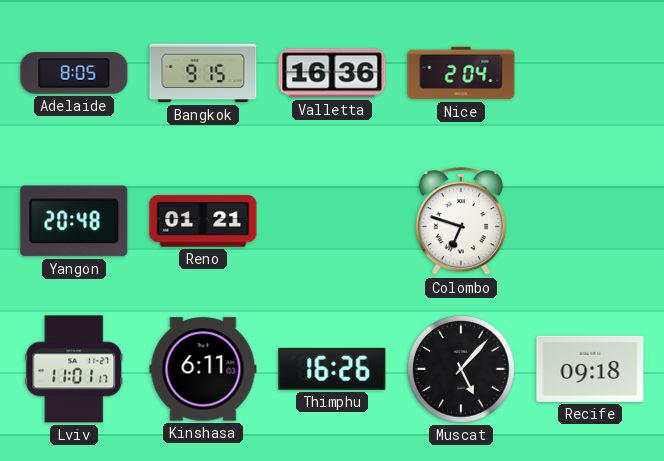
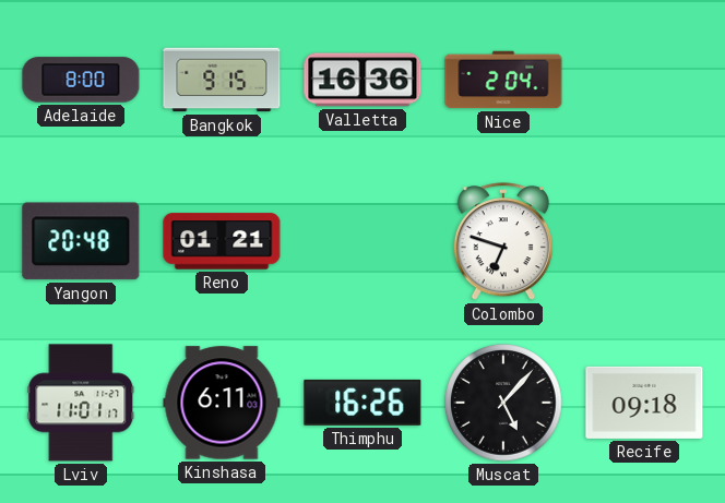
Adelaide: 8:05 -> 8:00
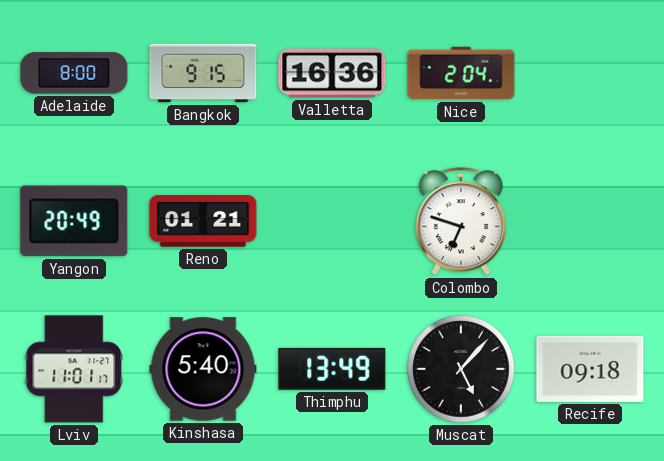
Yangon: 20:48 -> 20:49
Kinshasa: 6:11 -> 5:40
Thimphu: 16:26 -> 13:49
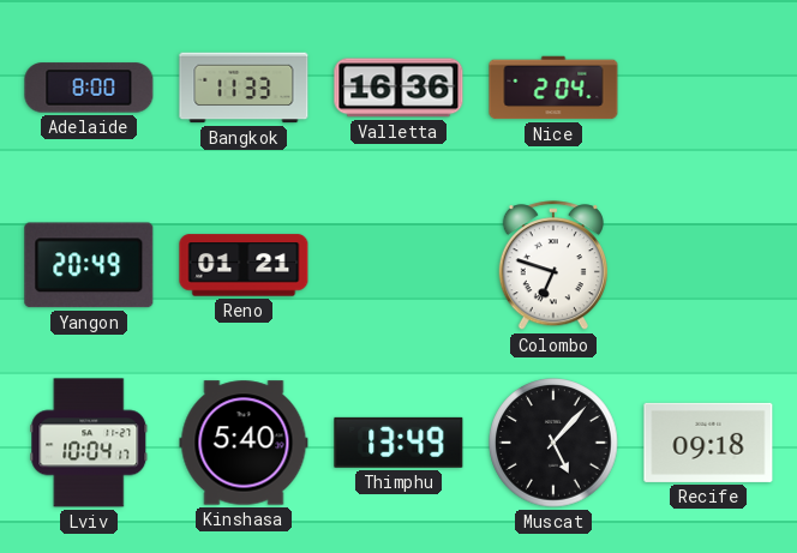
Bangkok: 9:15 -> 11:33
Lviv: 11:01 -> 10:04
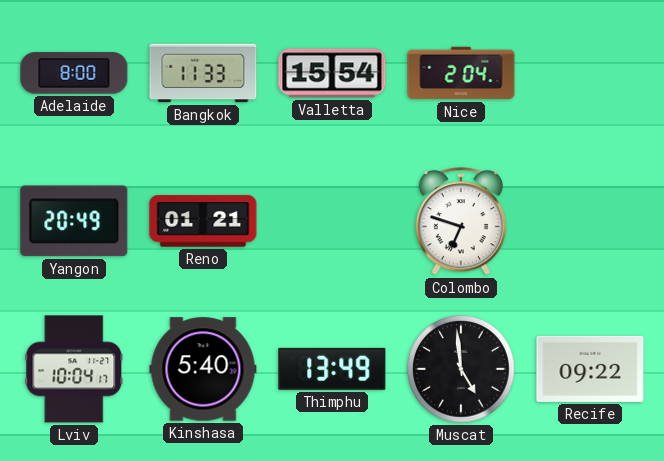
Valletta: 16:36 -> 15:54
Muscat: 5:07 -> 4:59
Recife: 09:18 -> 09:22
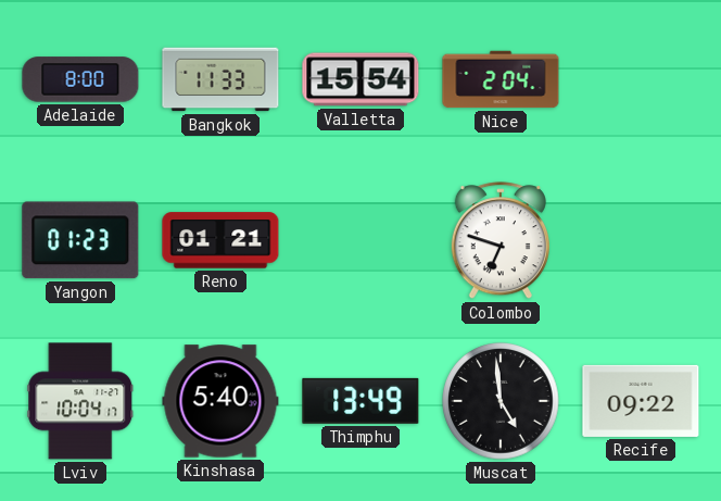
Yangon: 20:49 -> 01:23
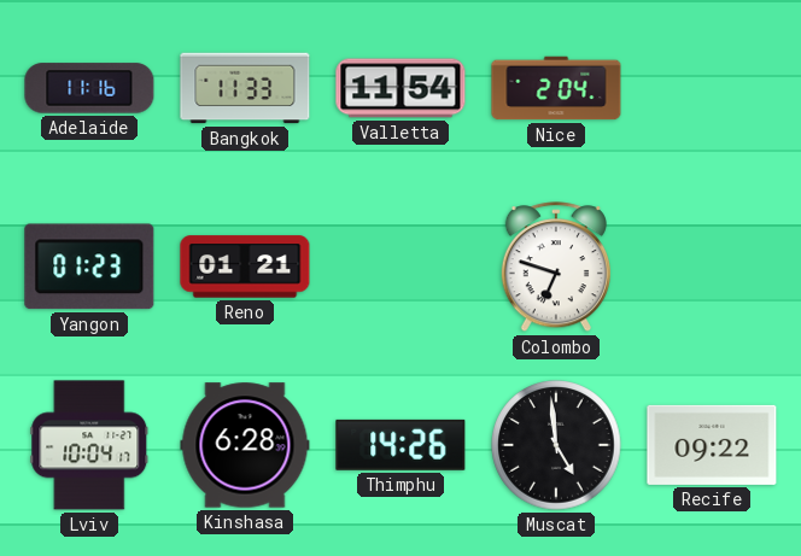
Adelaide: 8:00 -> 11:16
Valletta: 15:54 -> 11:54
Kinshasa: 5:40 -> 6:28
Thimphu: 13:49 -> 14:26
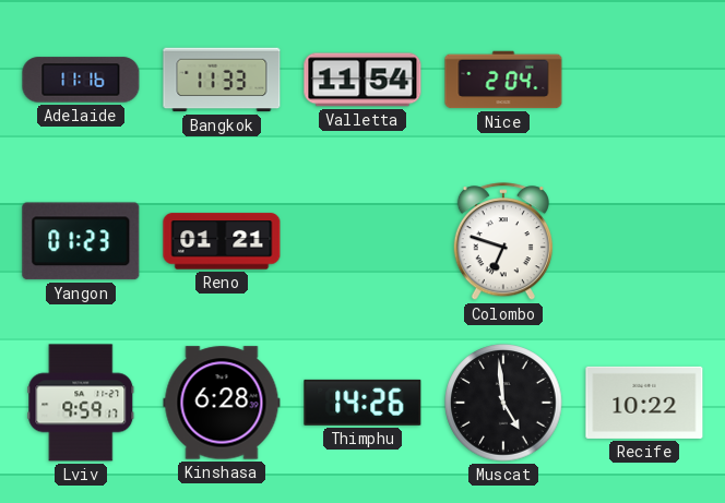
Lviv: 10:04 -> 9:59
Recife: 09:22 -> 10:22
